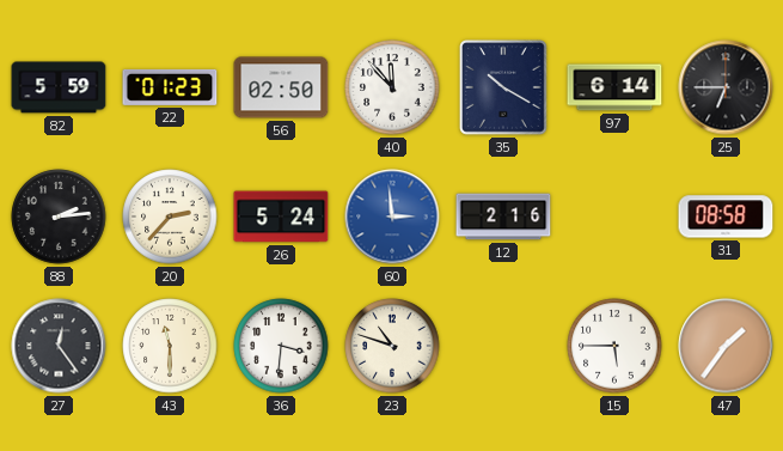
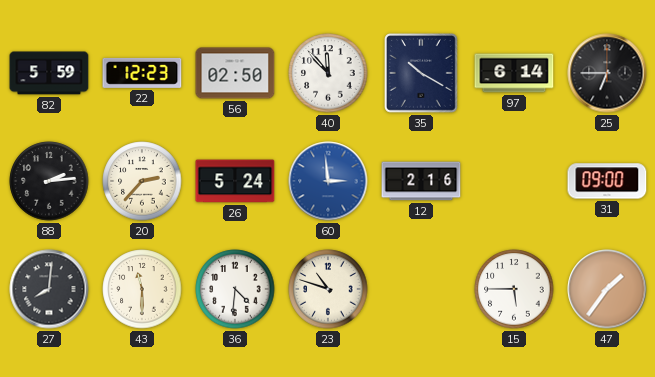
22: 01:23 -> 12:23
31: 08:58 -> 09:00
27: 12:24 -> 8:01
36: 3:31 -> 4:31
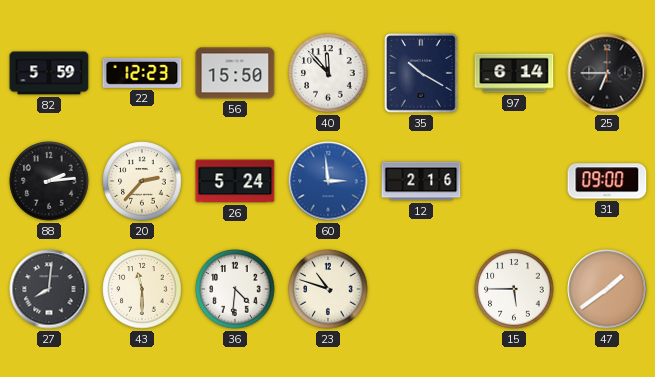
56: 02:50 -> 15:50
47: 1:36 -> 1:39
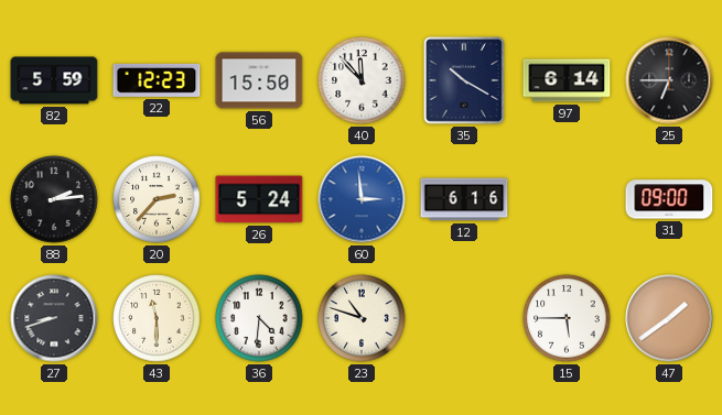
12: 2:16 -> 6:16
27: 8:01 -> 8:42
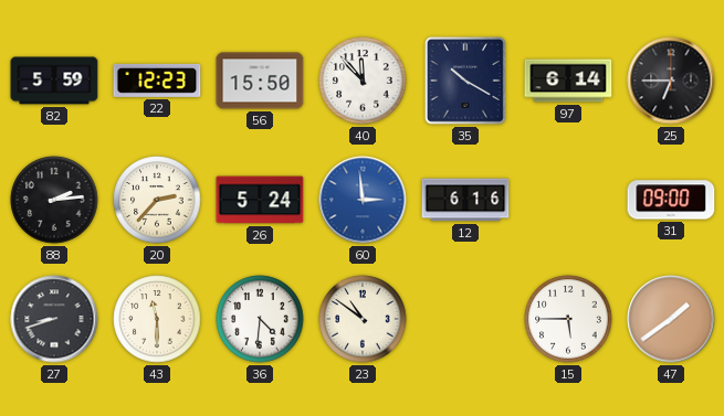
23: 10:48 -> 10:51
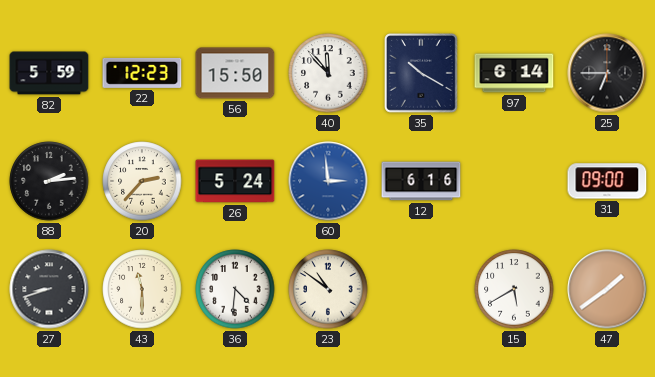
15: 5:45 -> 5:40
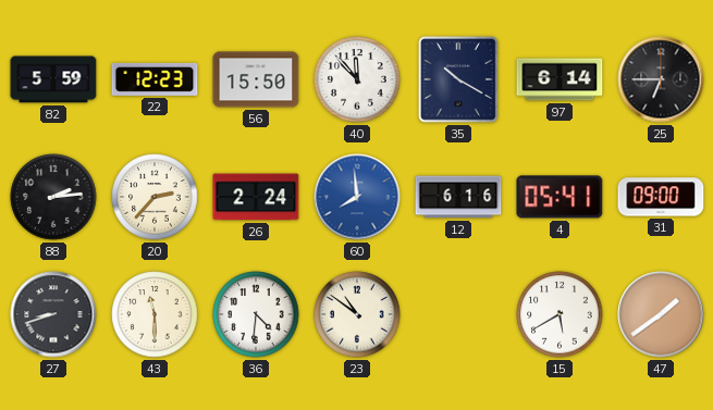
26: 5:24 -> 2:24
60: 2:59 -> 7:59
4: none -> 05:41
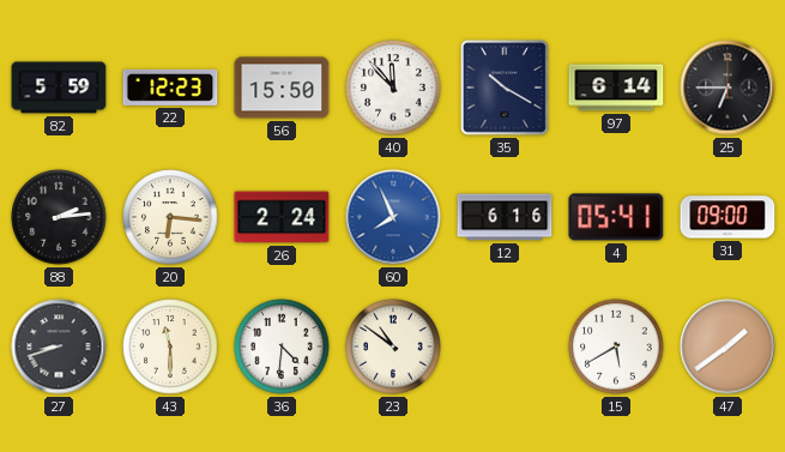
20: 2:37 -> 6:16
60: 7:59 -> 7:56
